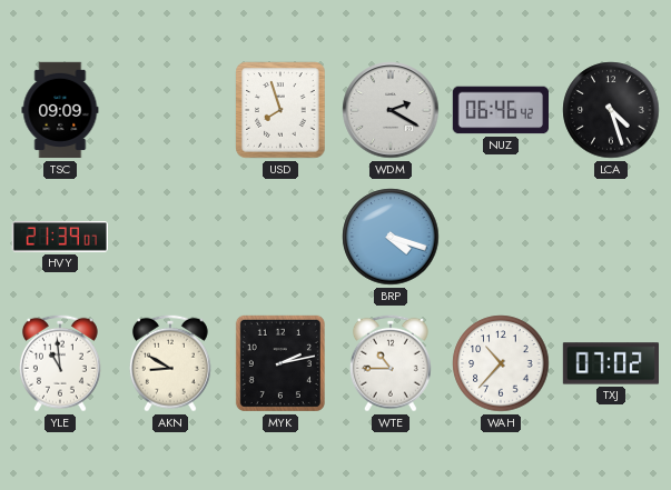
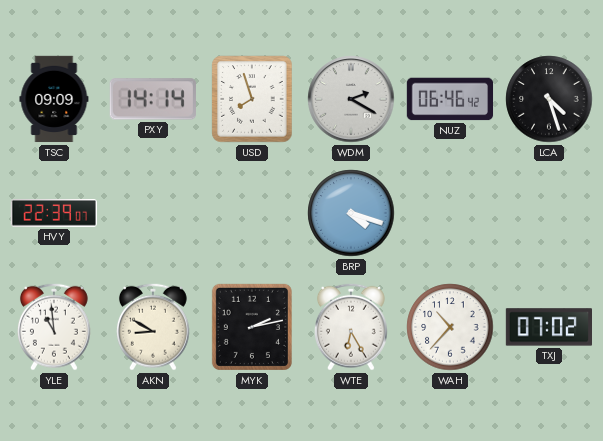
PXY: none -> 14:14
HVY: 21:39 -> 22:39
WTE: 10:45 -> 6:25
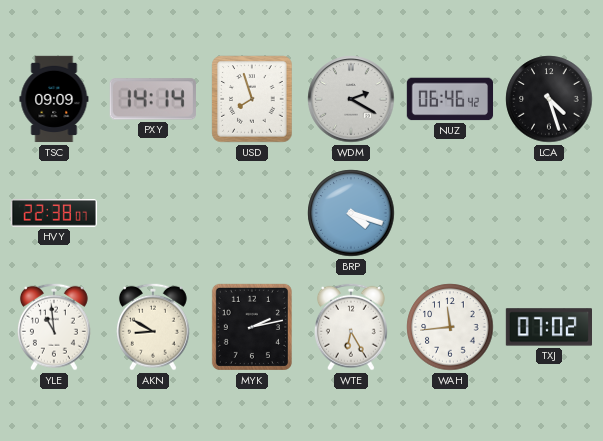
HVY: 22:39 -> 22:38
WAH: 10:37 -> 11:44
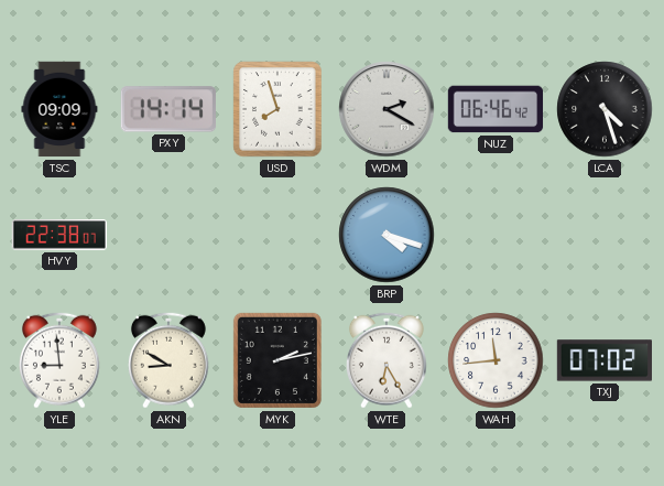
YLE: 10:59 -> 8:59
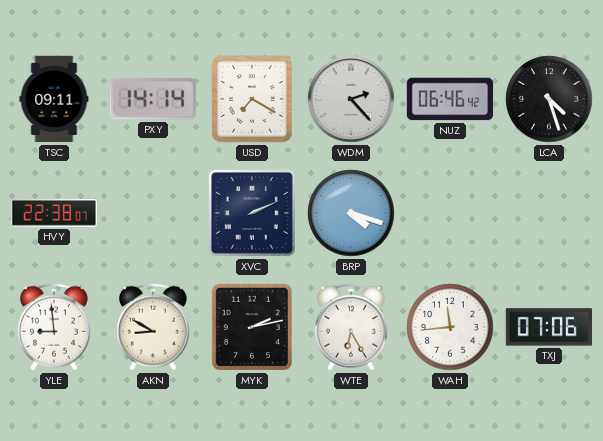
TSC: 09:09 -> 09:11
USD: 7:57 -> 7:20
WDM: 2:20 -> 2:23
XVC: none -> 2:11
TXJ: 07:02 -> 07:06
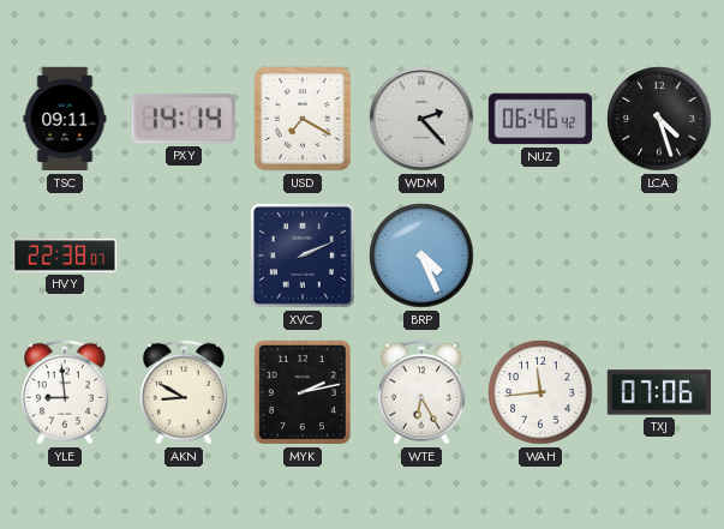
BRP: 4:18 -> 4:26
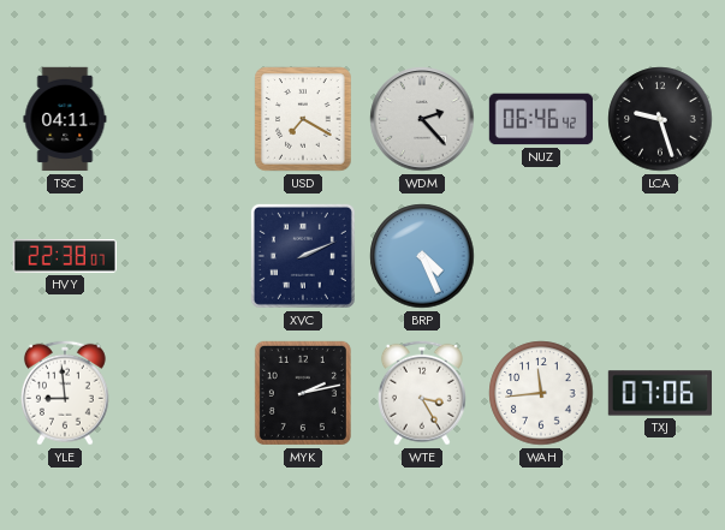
TSC: 09:11 -> 04:11
PXY: 14:14 -> none
LCA: 4:27 -> 9:27
AKN: 8:50 -> none
WTE: 6:25 -> 3:25
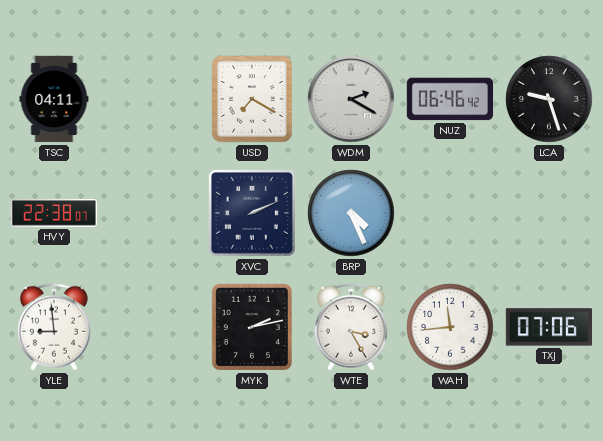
WDM: 2:23 -> 2:20
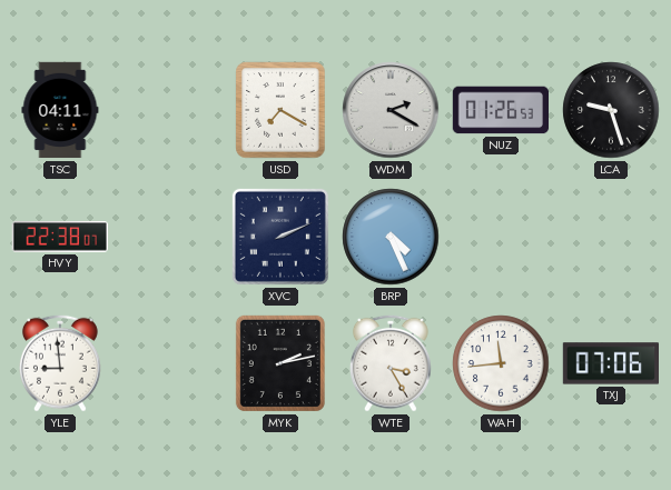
NUZ: 06:46 -> 01:26
